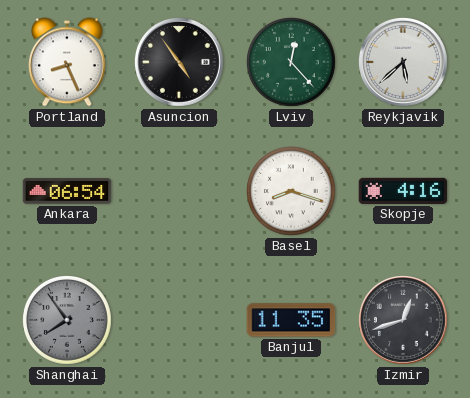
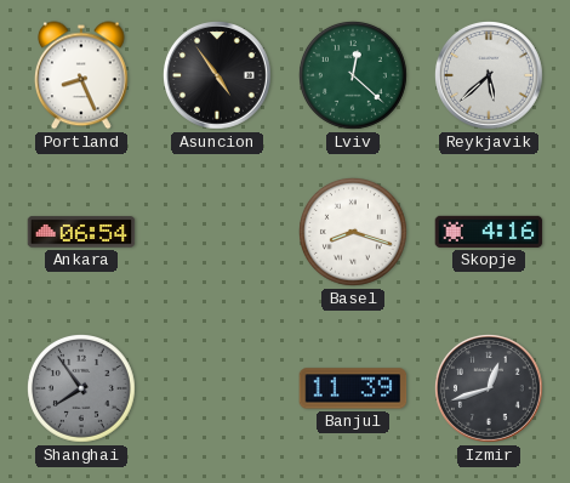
Lviv: 12:23 -> 12:22
Banjul: 11:35 -> 11:39
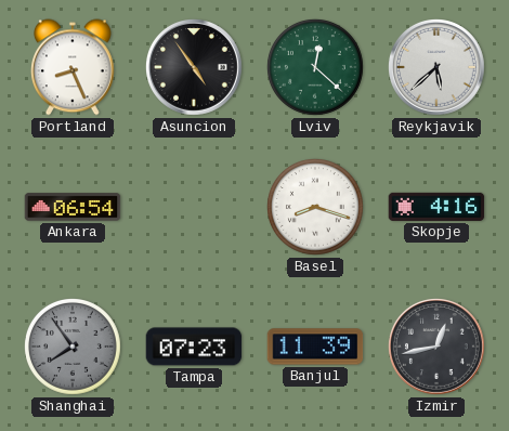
Tampa: none -> 07:23
Izmir: 12:42 -> 12:43
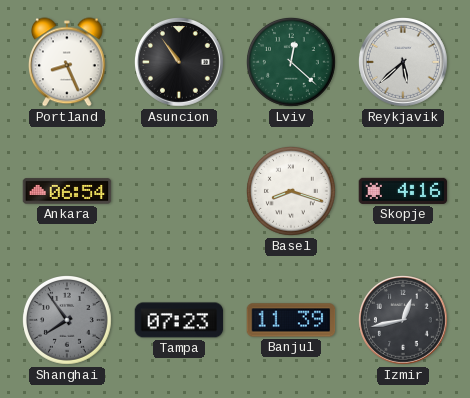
Asuncion: 4:54 -> 10:54
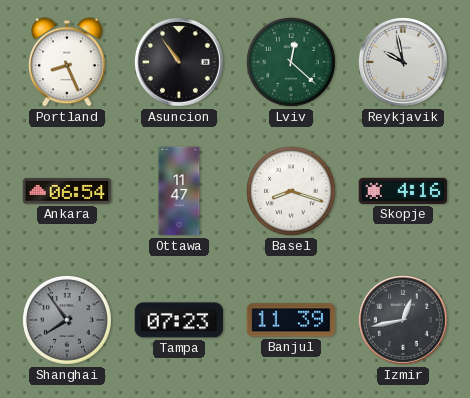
Reykjavik: 5:38 -> 9:58
Ottawa: none -> 11:47
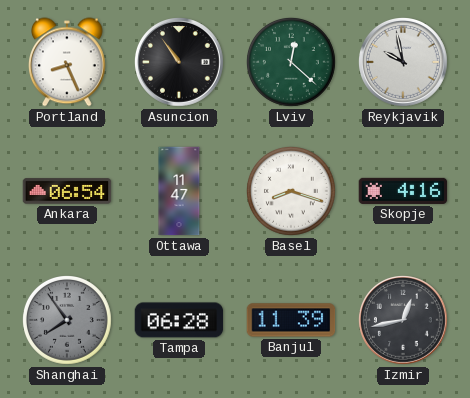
Tampa: 07:23 -> 06:28
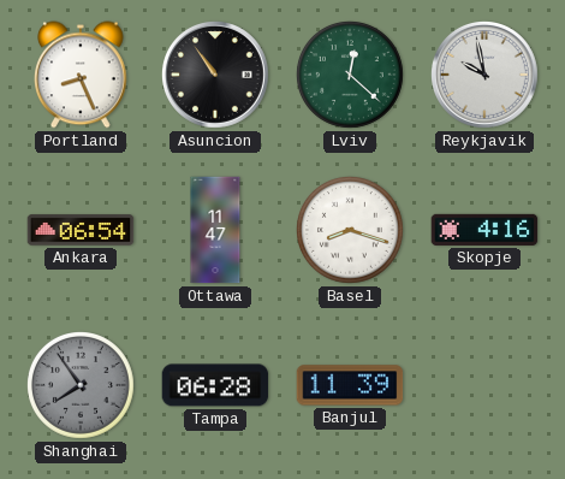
Izmir: 12:43 -> none
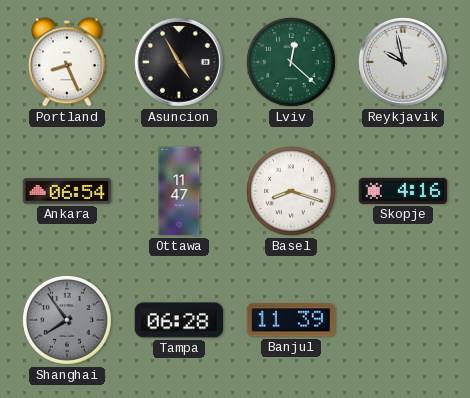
Asuncion: 10:54 -> 4:55
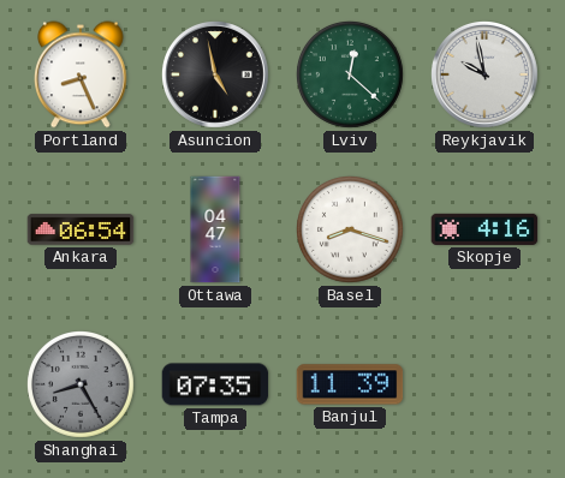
Asuncion: 4:55 -> 4:58
Ottawa: 11:47 -> 04:47
Shanghai: 7:54 -> 8:25
Tampa: 06:28 -> 07:35
